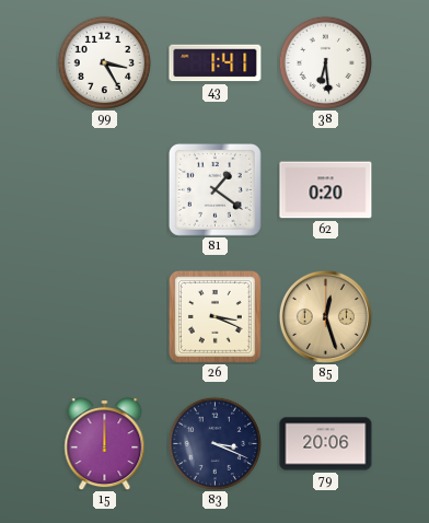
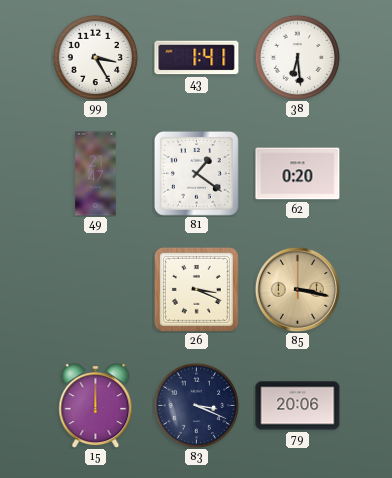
49: none -> 21:47
85: 12:27 -> 3:17
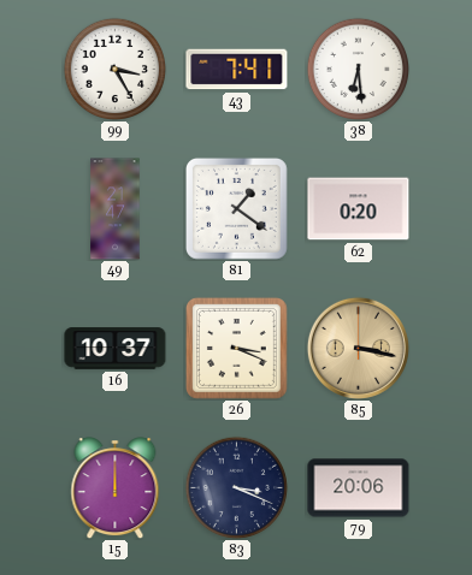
43: 1:41 -> 7:41
16: none -> 10:37
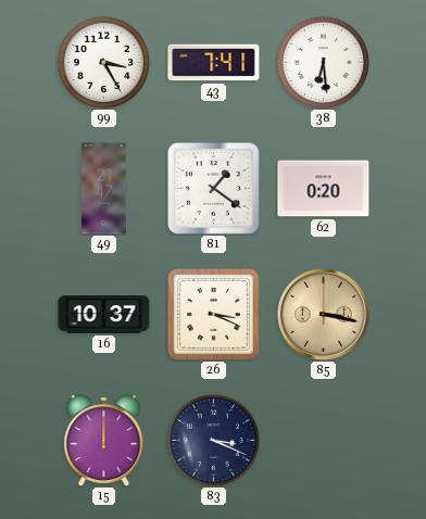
79: 20:06 -> none
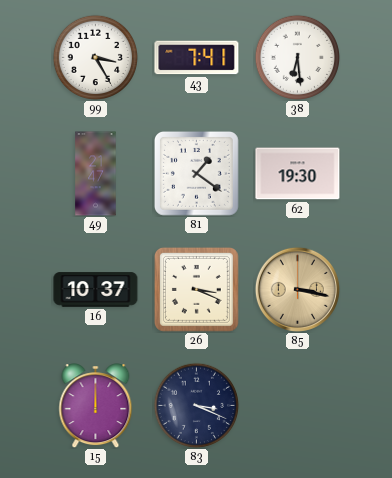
62: 0:20 -> 19:30
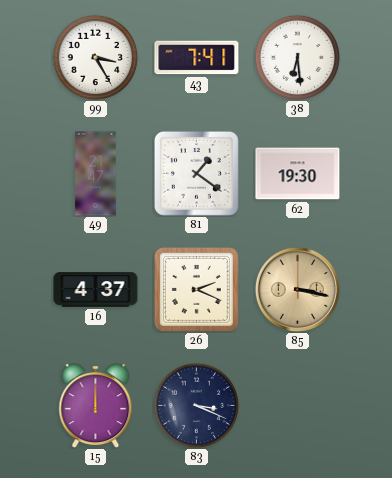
16: 10:37 -> 4:37
26: 3:19 -> 2:19
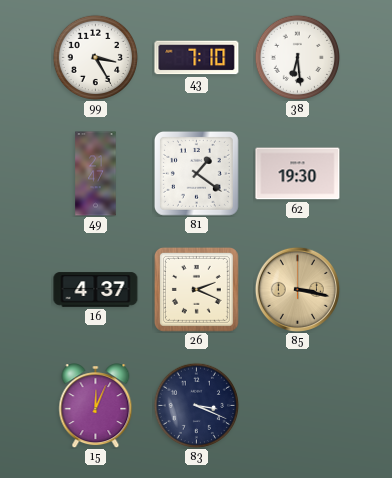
43: 7:41 -> 7:10
15: 12:00 -> 12:04
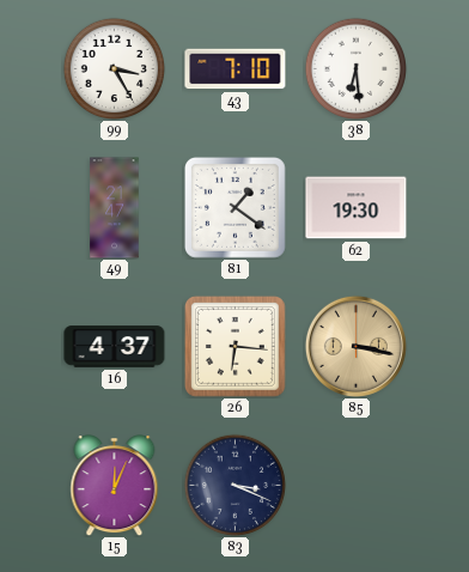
26: 2:19 -> 6:16
